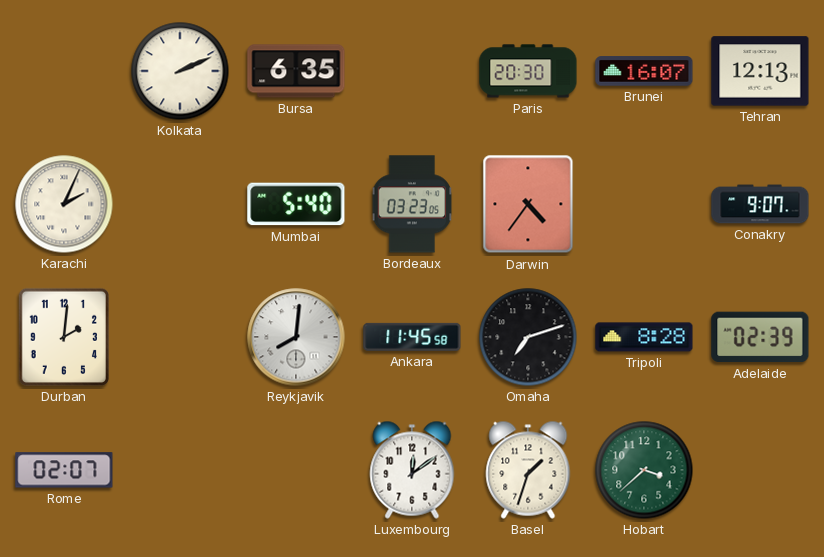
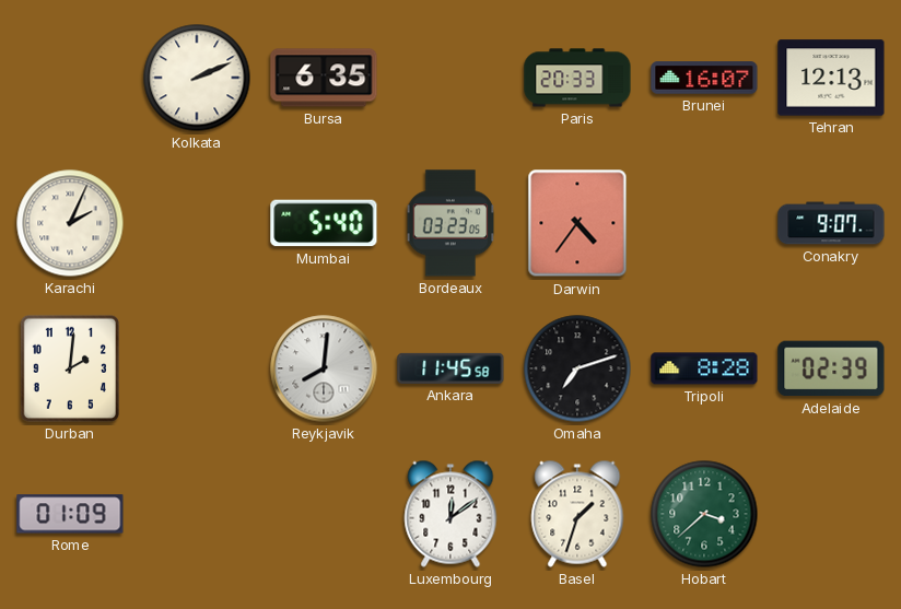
Paris: 20:30 -> 20:33
Rome: 02:07 -> 01:09
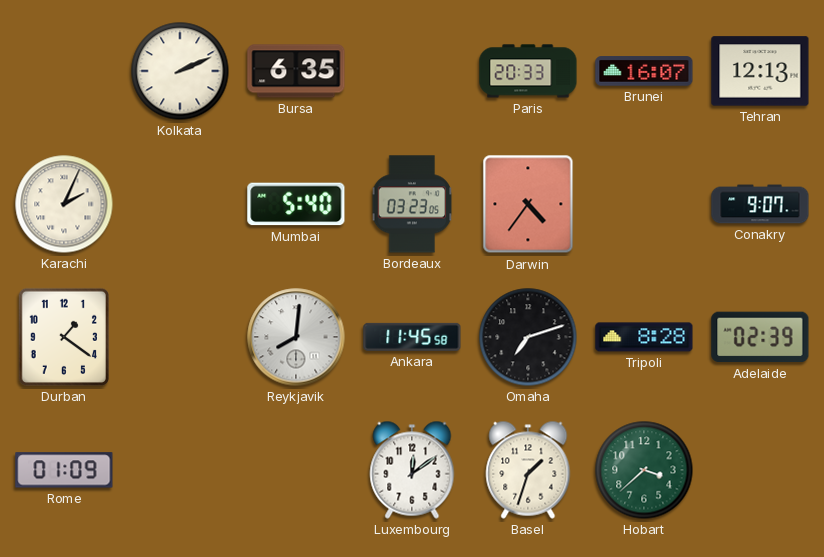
Durban: 2:01 -> 1:21
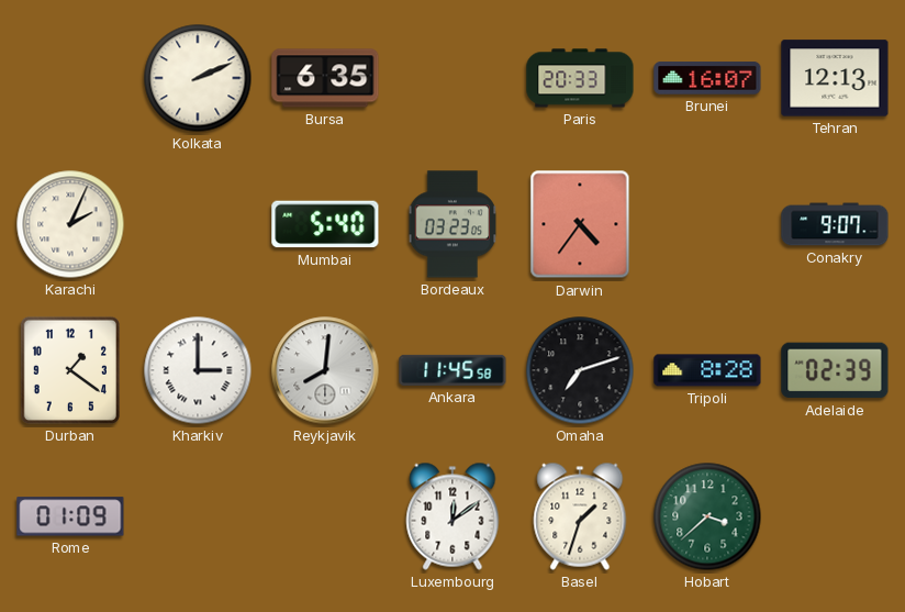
Kharkiv: none -> 3:00
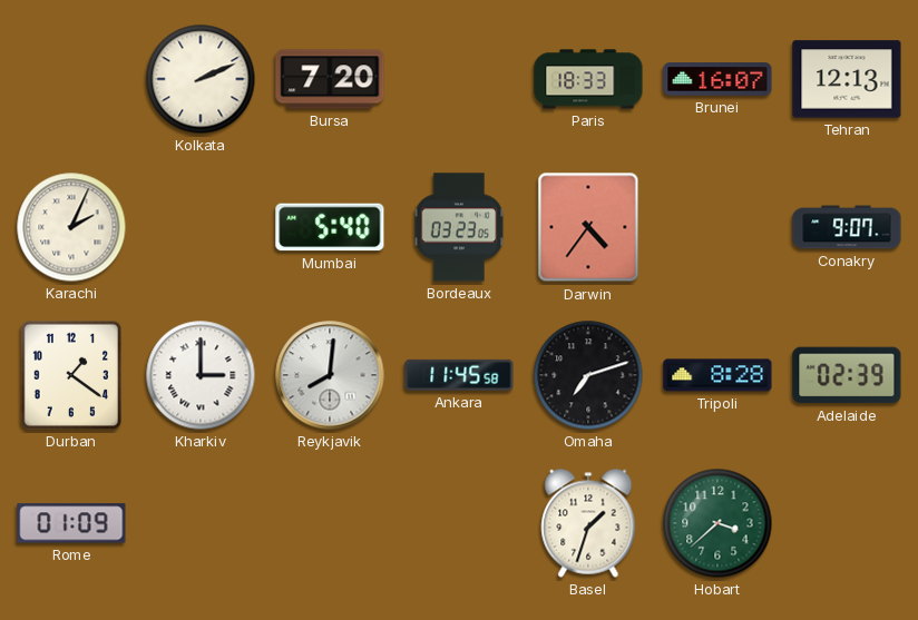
Bursa: 6:35 -> 7:20
Paris: 20:33 -> 18:33
Luxembourg: 12:09 -> none
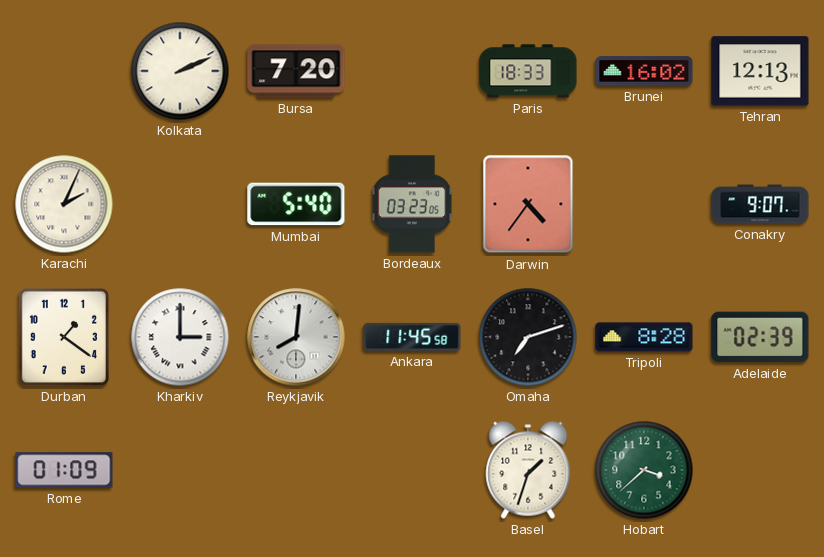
Brunei: 16:07 -> 16:02
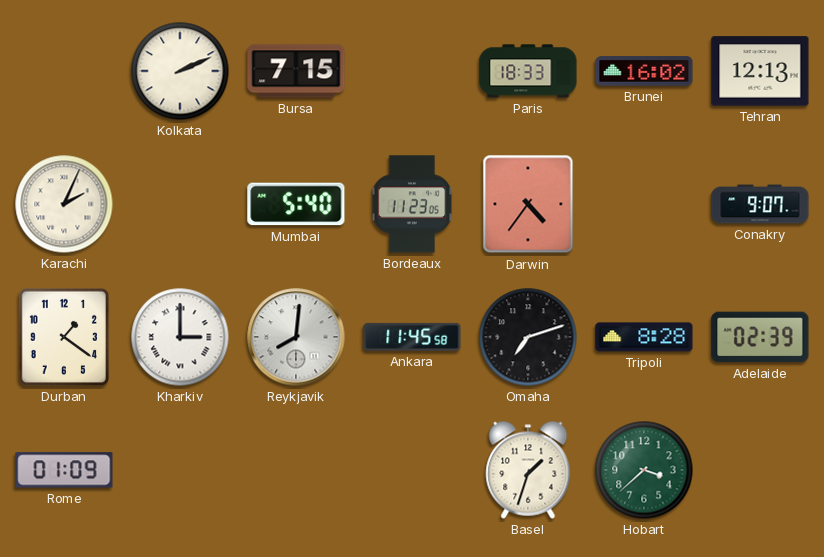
Bursa: 7:20 -> 7:15
Bordeaux: 03:23 -> 11:23
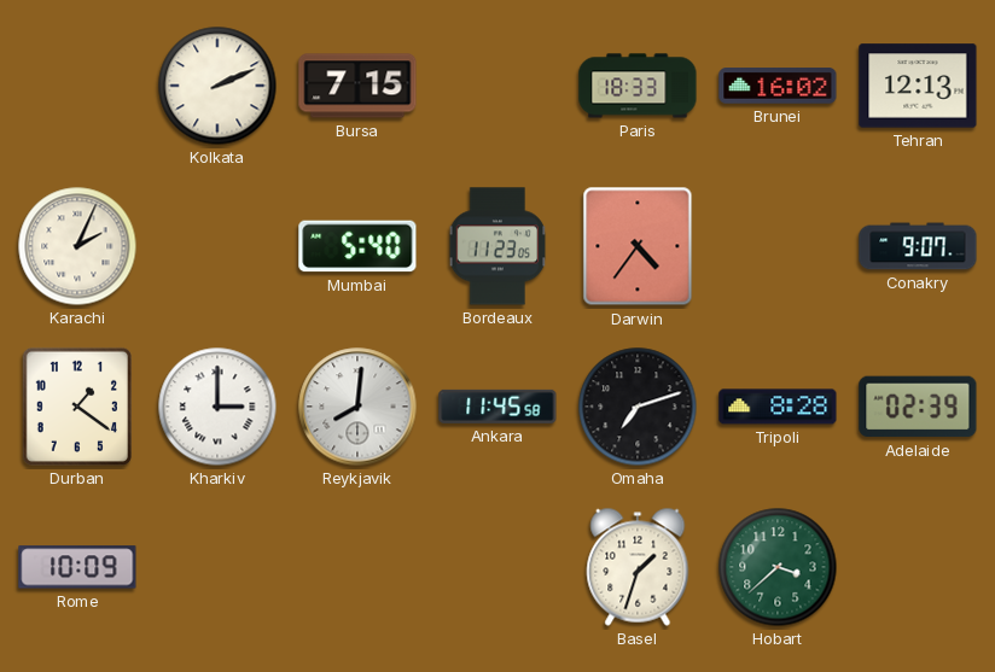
Rome: 01:09 -> 10:09
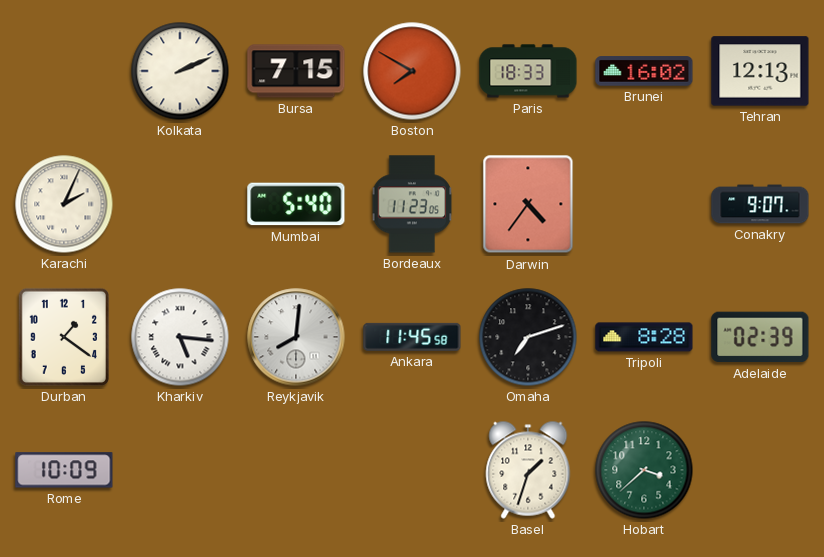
Boston: none -> 7:50
Kharkiv: 3:00 -> 5:16
